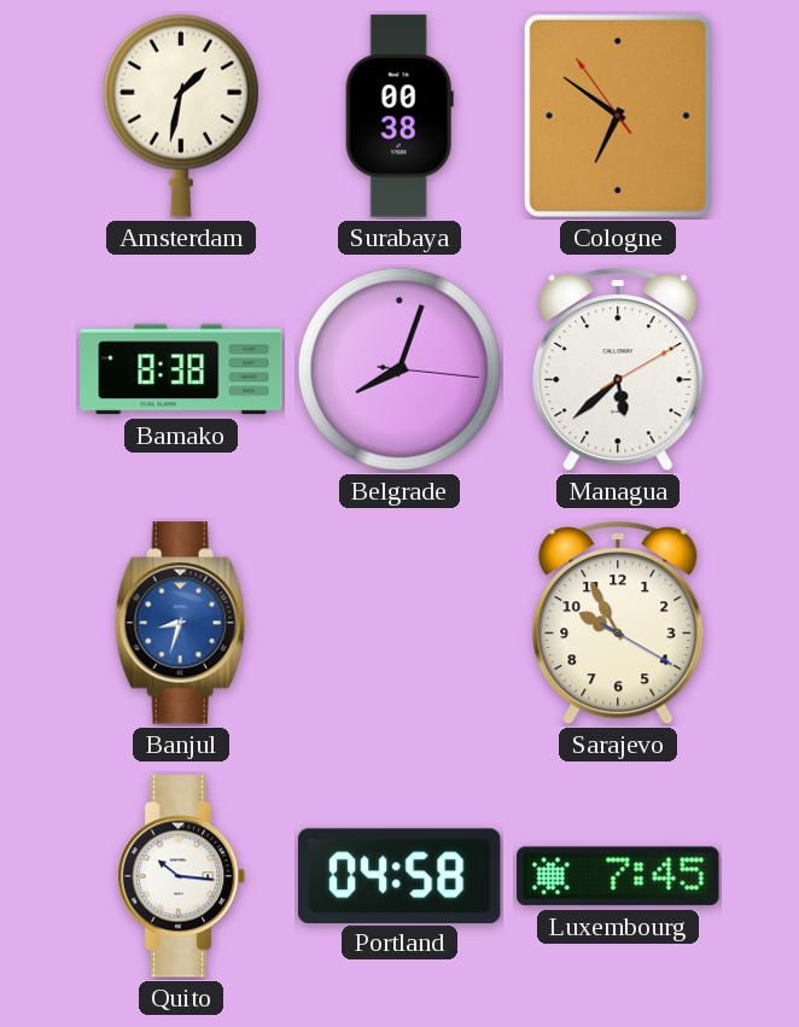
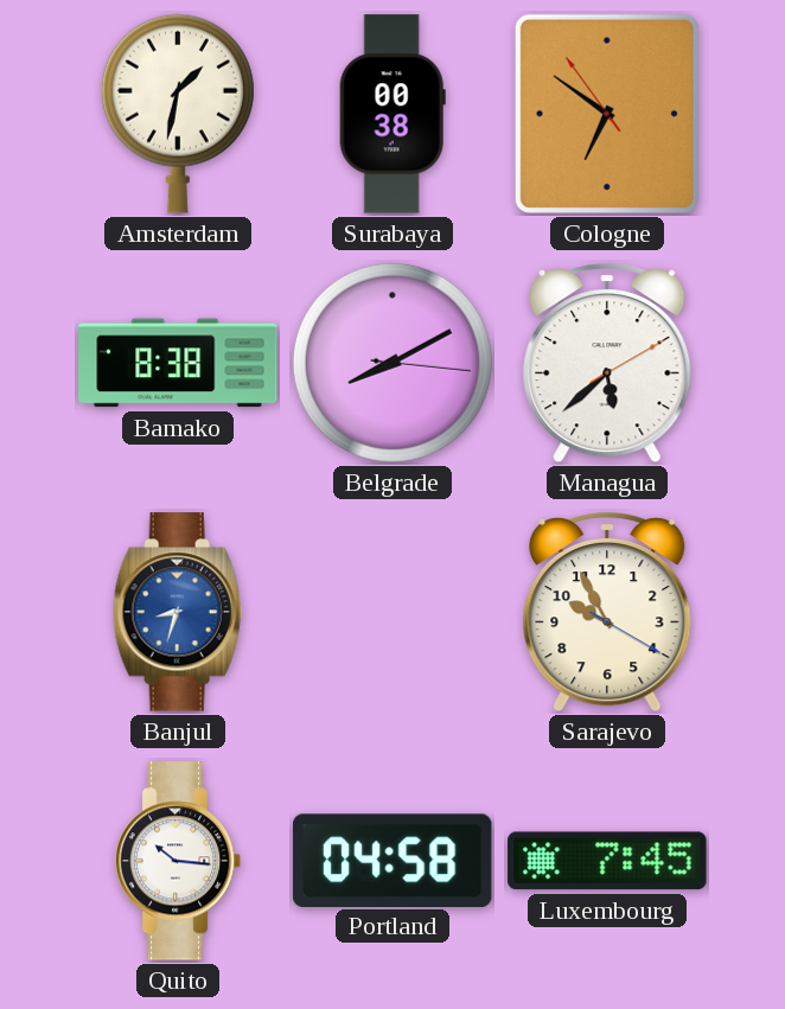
Belgrade: 8:03 -> 8:10
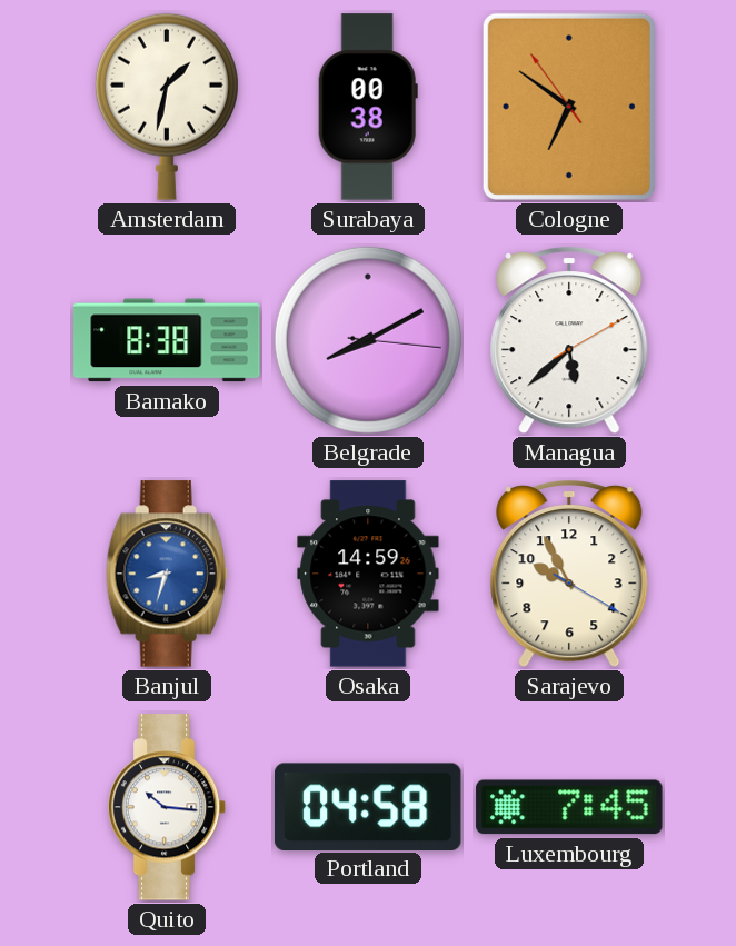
Osaka: none -> 14:59
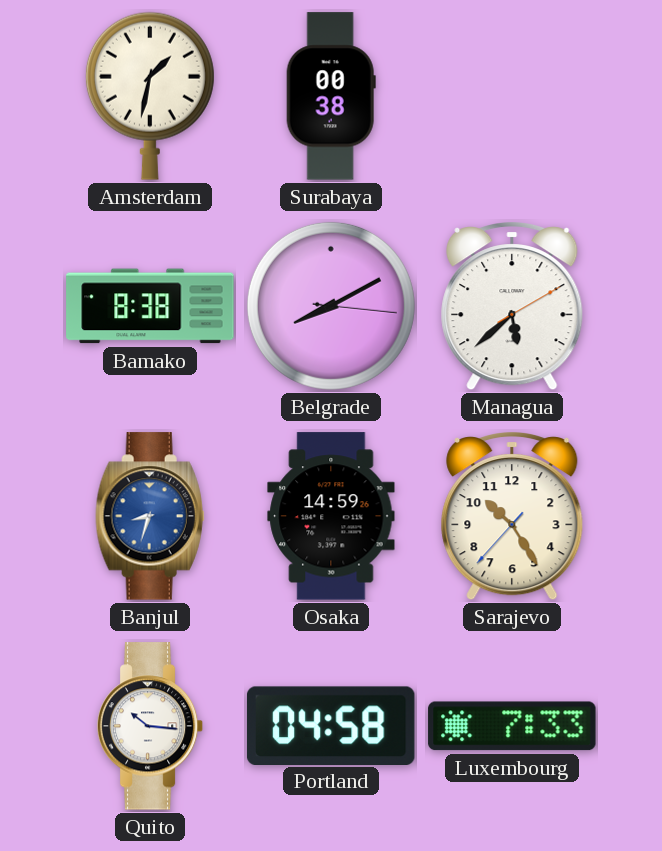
Cologne: 6:50 -> none
Sarajevo: 9:55 -> 10:24
Luxembourg: 7:45 -> 7:33
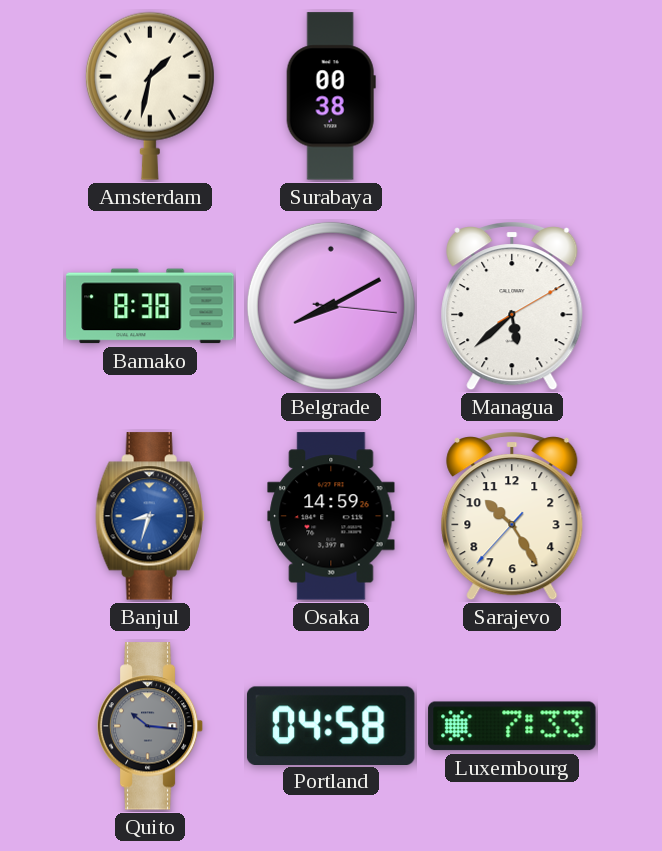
Quito dial: white -> grey
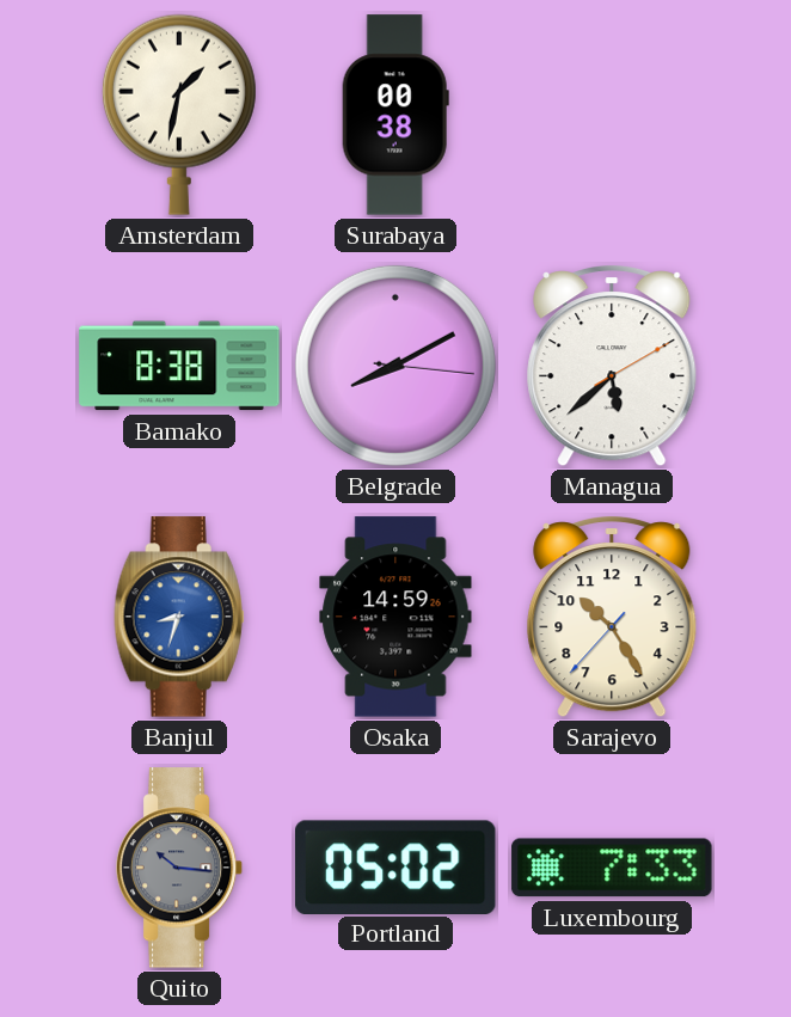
Portland: 04:58 -> 05:02
